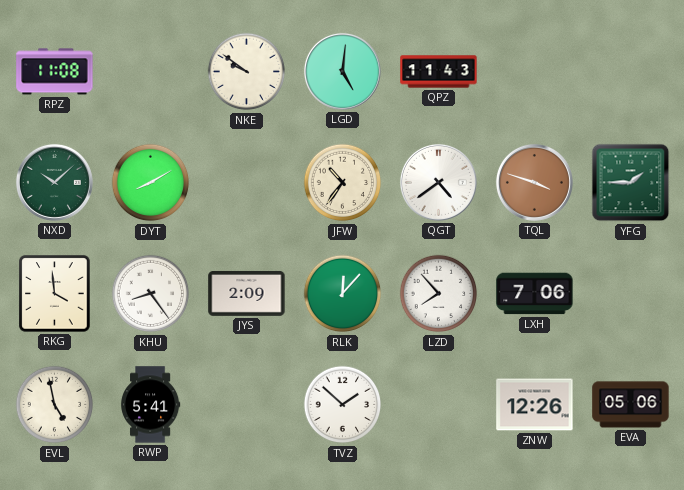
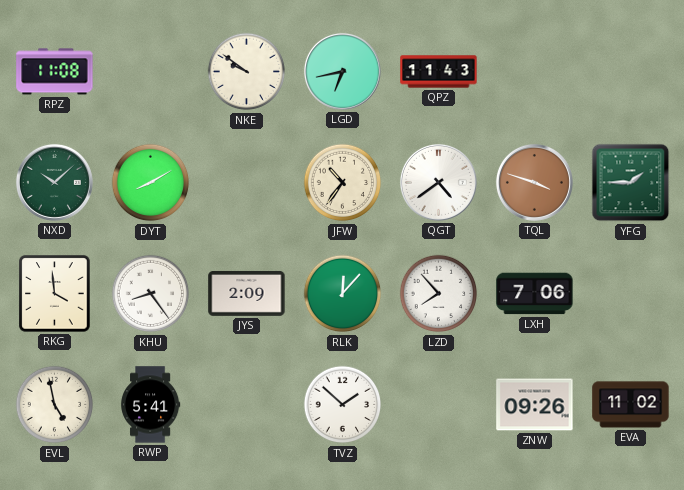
LGD: 5:01 -> 6:43
ZNW: 12:26 -> 09:26
EVA: 05:06 -> 11:02
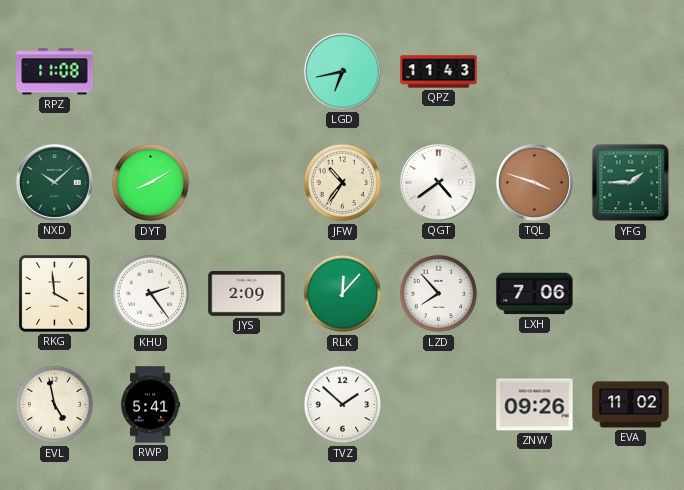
NKE: 9:51 -> none
KHU: 8:24 -> 2:24
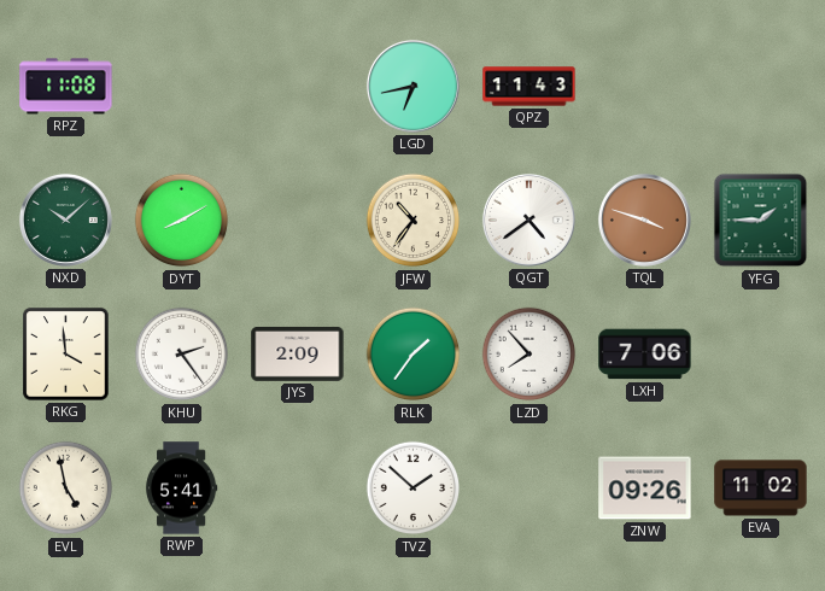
RLK: 12:07 -> 1:36
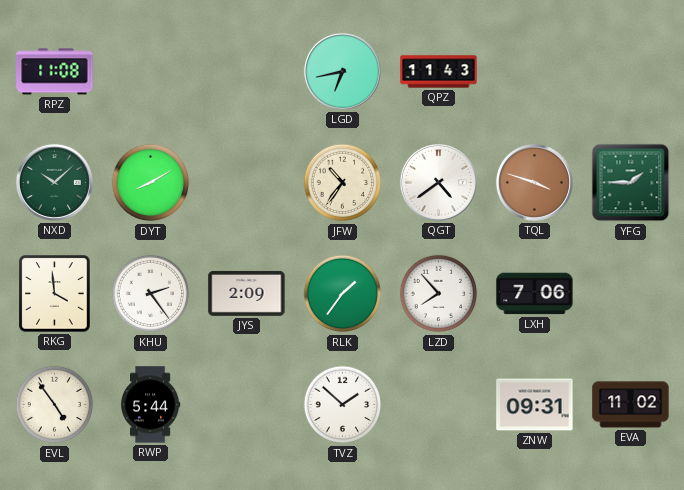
EVL: 4:58 -> 4:54
RWP: 5:41 -> 5:44
ZNW: 09:26 -> 09:31
